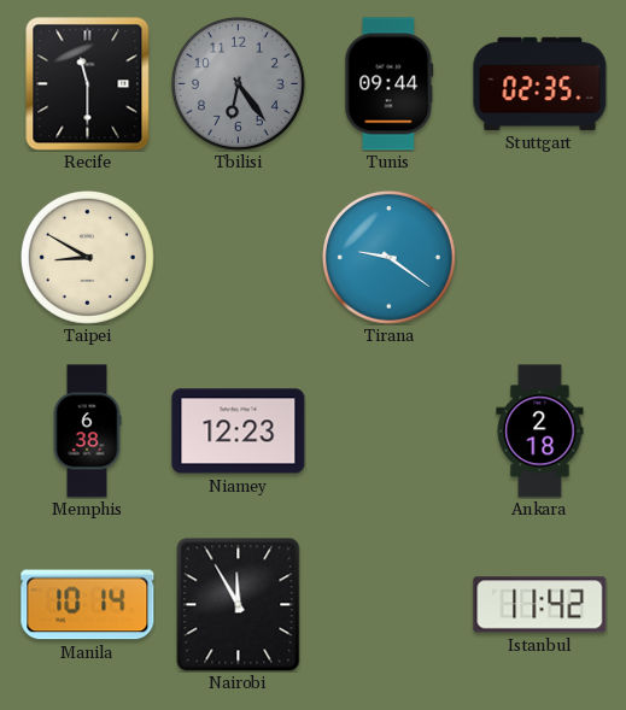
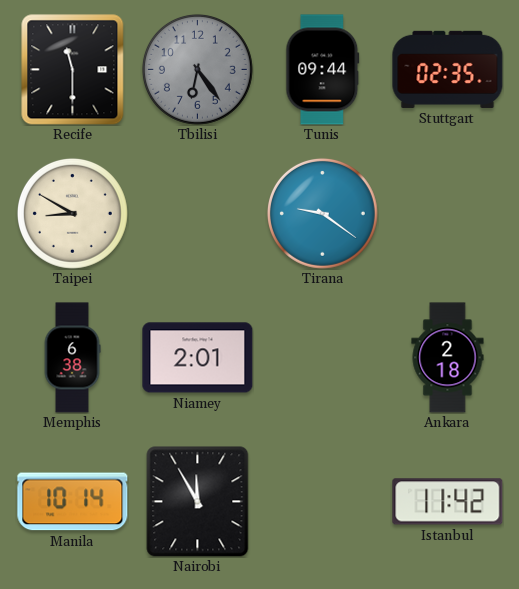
Niamey: 12:23 -> 2:01
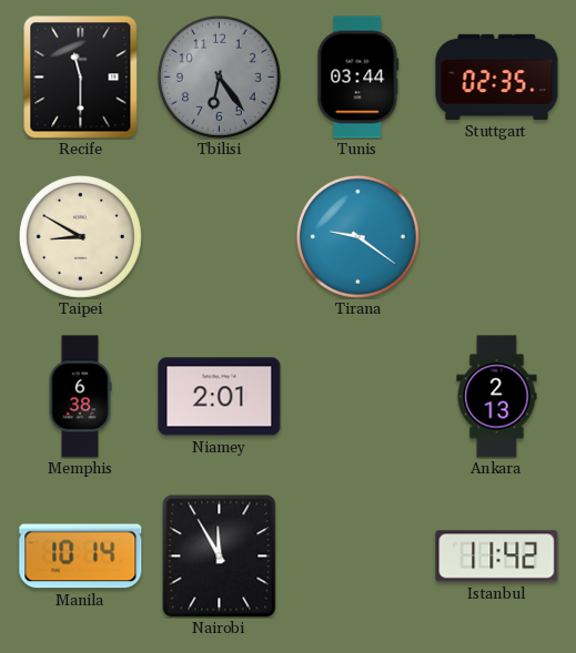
Tunis: 09:44 -> 03:44
Ankara: 2:18 -> 2:13
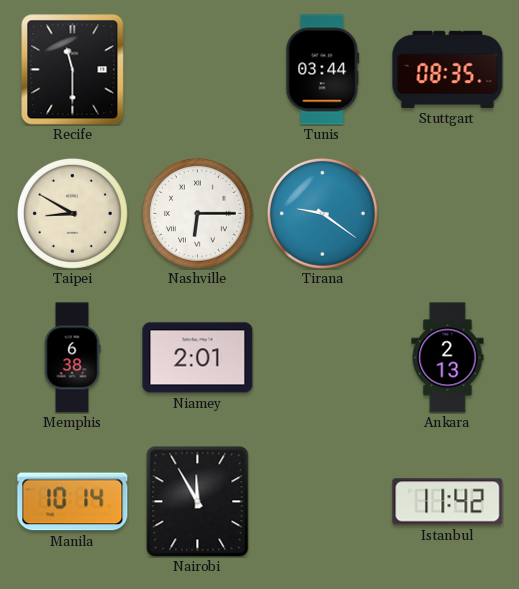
Tbilisi: 6:24 -> none
Stuttgart: 02:35 -> 08:35
Nashville: none -> 6:15
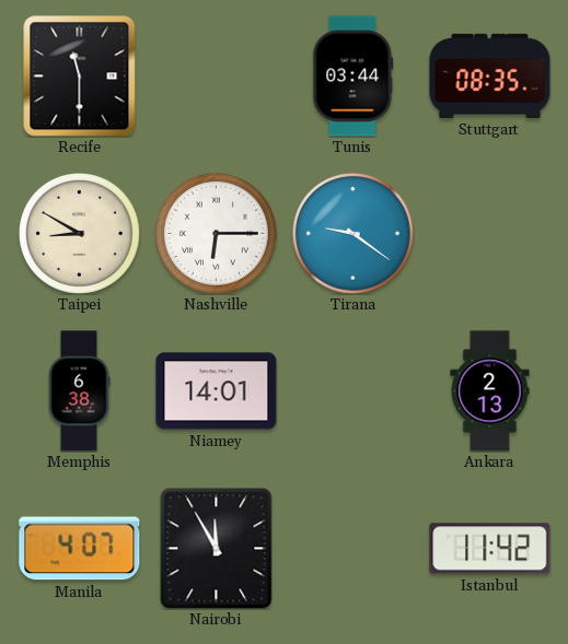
Niamey: 2:01 -> 14:01
Manila: 10:14 -> 4:07
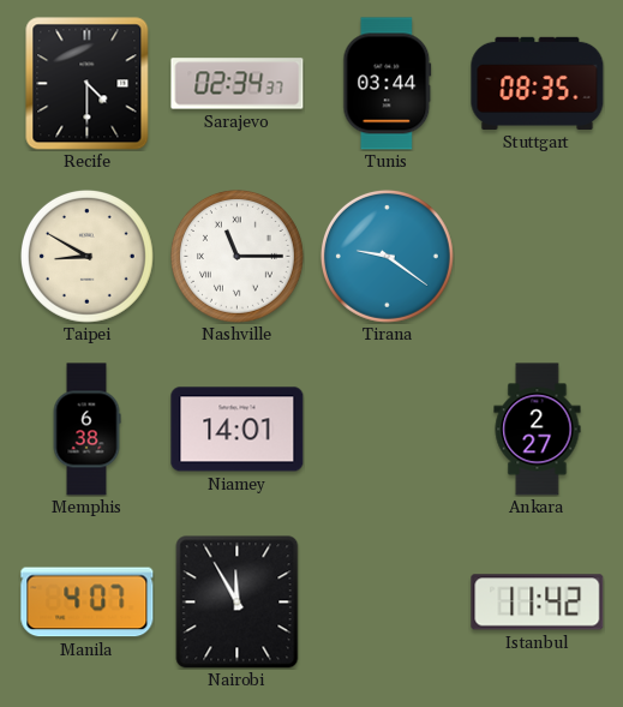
Recife: 11:30 -> 4:30
Sarajevo: none -> 02:34
Nashville: 6:15 -> 11:15
Ankara: 2:13 -> 2:27
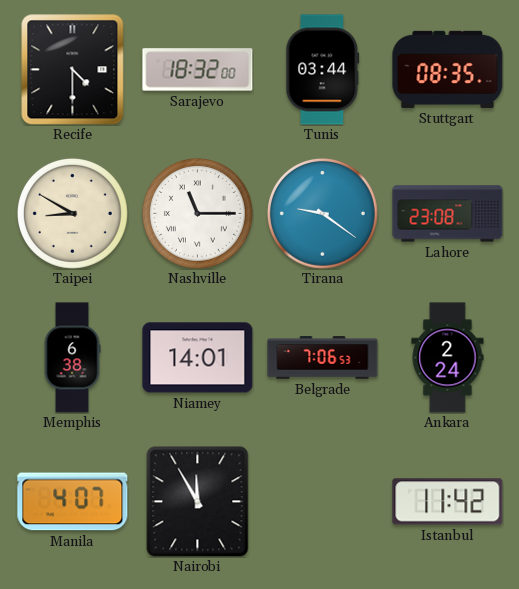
Sarajevo: 02:34 -> 18:32
Lahore: none -> 23:08
Belgrade: none -> 7:06
Ankara: 2:27 -> 2:24
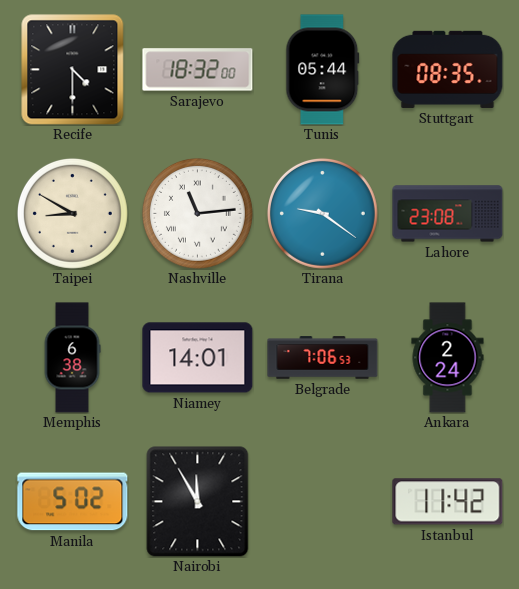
Tunis: 03:44 -> 05:44
Nashville: 11:15 -> 11:14
Manila: 4:07 -> 5:02
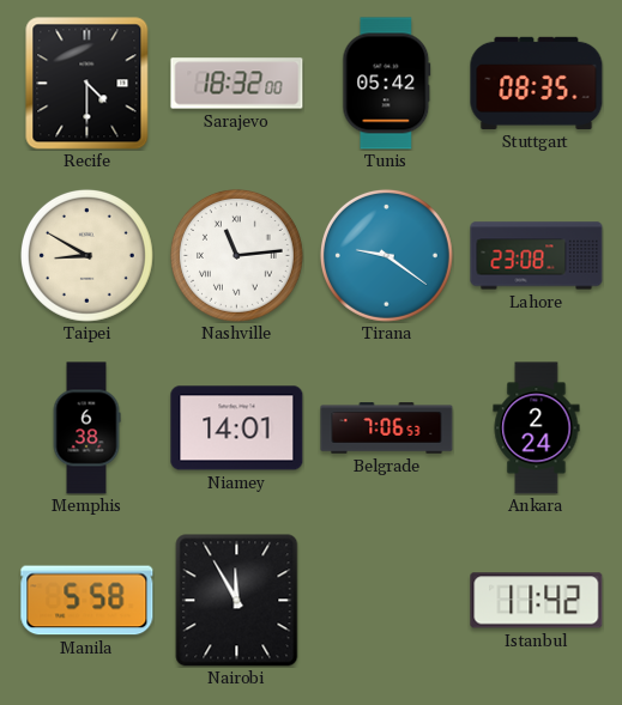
Tunis: 05:44 -> 05:42
Manila: 5:02 -> 5:58
